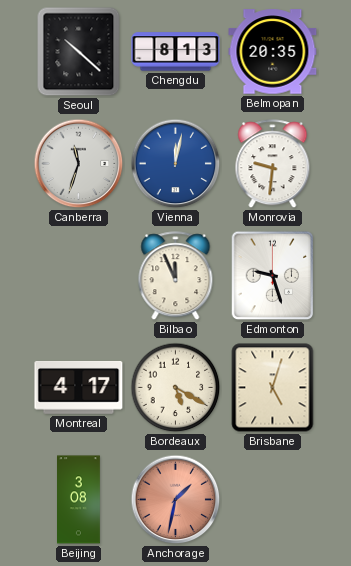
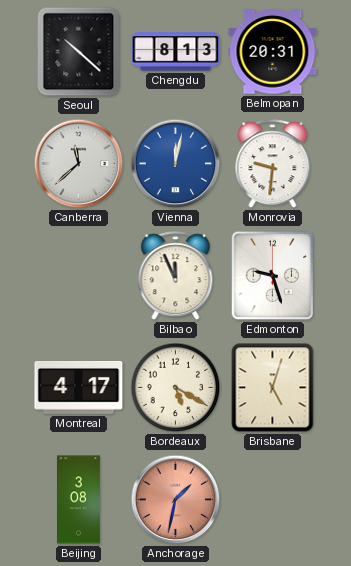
Belmopan: 20:35 -> 20:31
Canberra: 11:33 -> 11:38
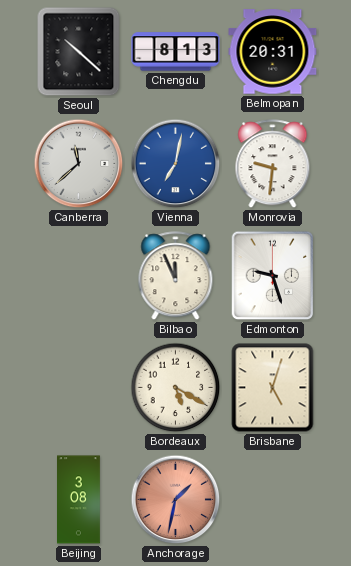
Vienna: 12:02 -> 7:02
Montreal: 4:17 -> none
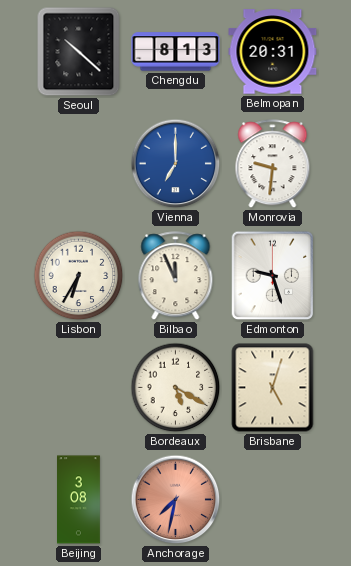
Canberra: 11:38 -> none
Vienna: 7:02 -> 7:00
Lisbon: none -> 6:35
Anchorage: 1:32 -> 7:32
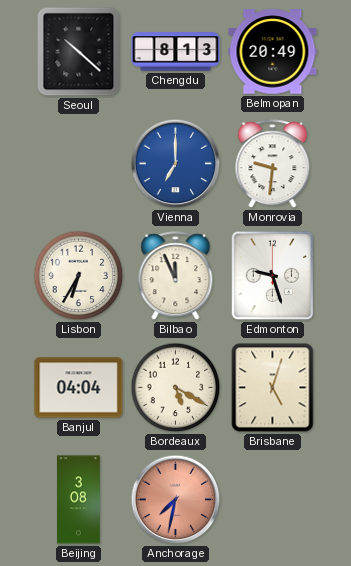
Belmopan: 20:31 -> 20:49
Banjul: none -> 04:04
